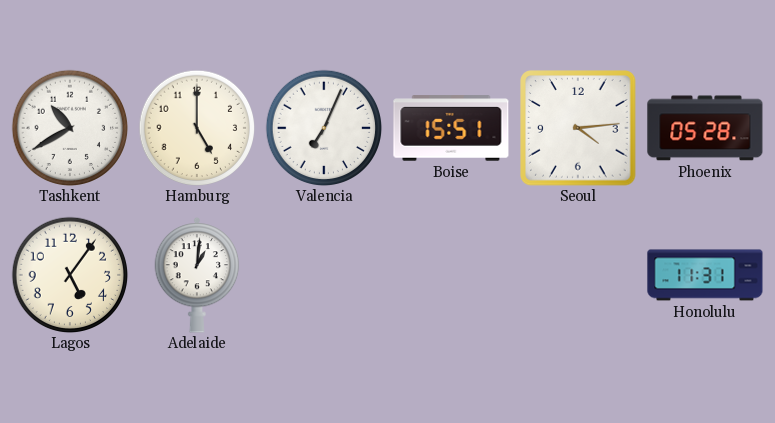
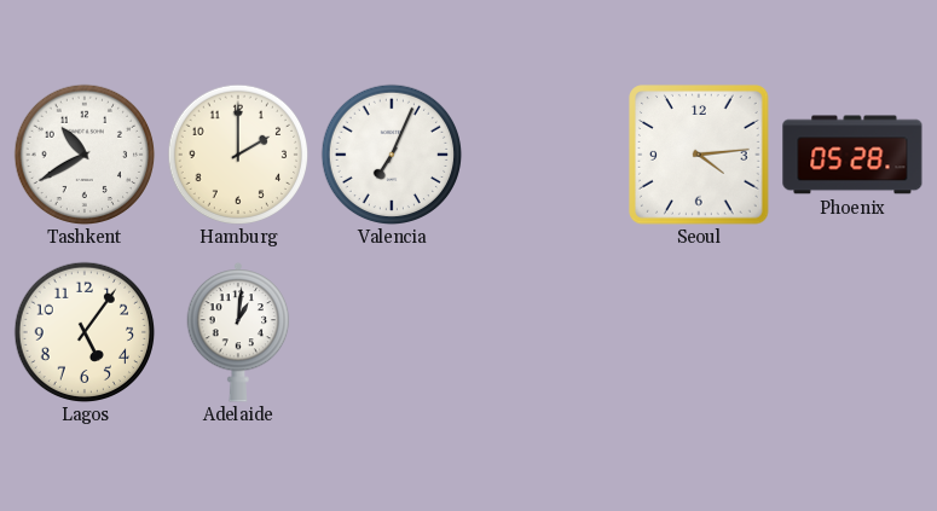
Hamburg: 5:00 -> 2:00
Boise: 15:51 -> none
Honolulu: 11:31 -> none
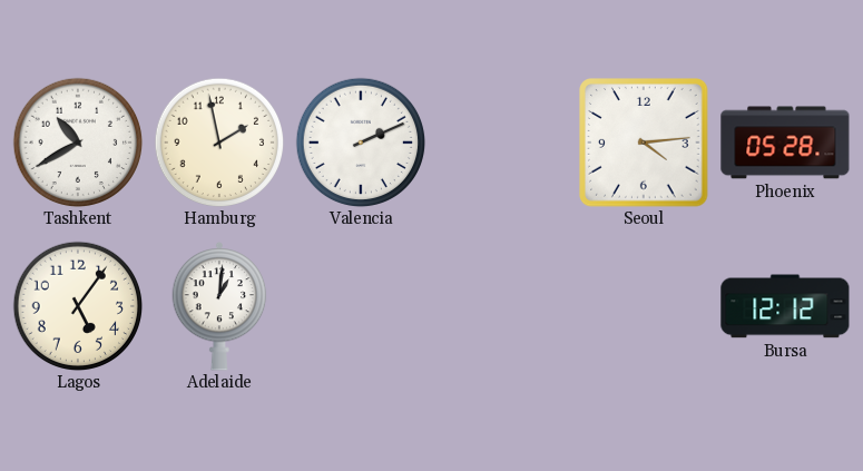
Hamburg: 2:00 -> 1:58
Valencia: 7:04 -> 2:11
Bursa: none -> 12:12
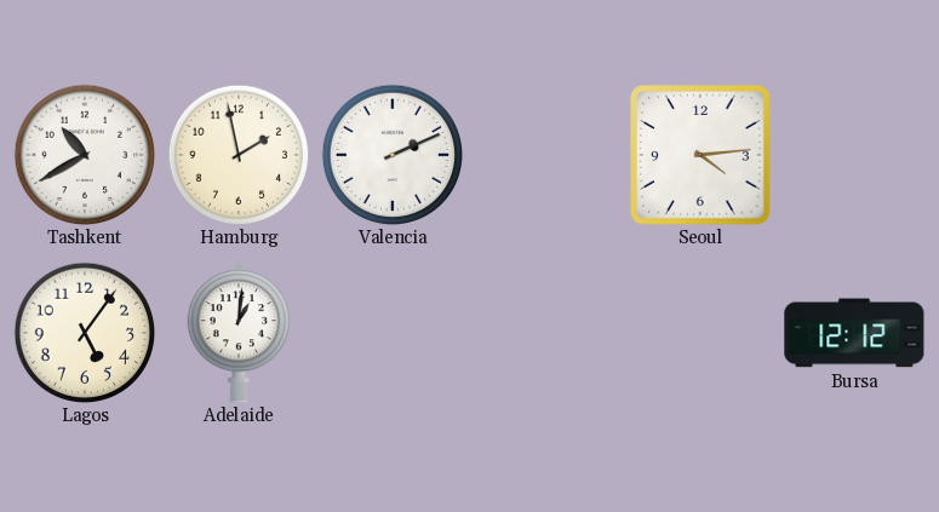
Phoenix: 05:28 -> none
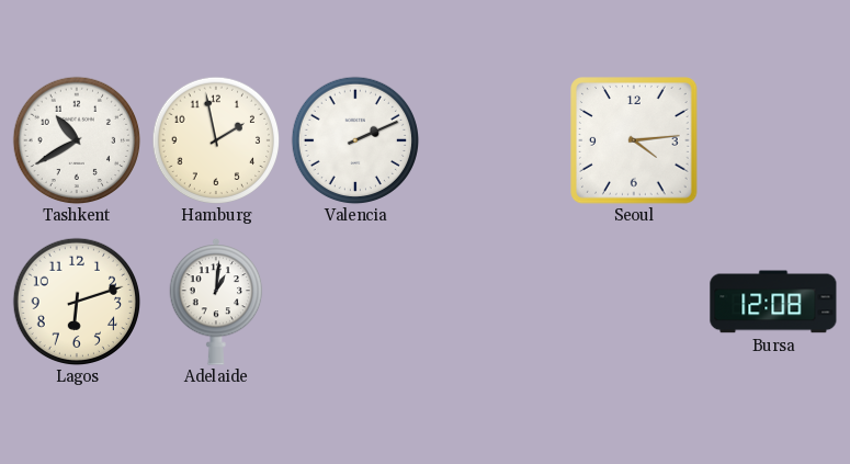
Lagos: 5:06 -> 6:12
Bursa: 12:12 -> 12:08
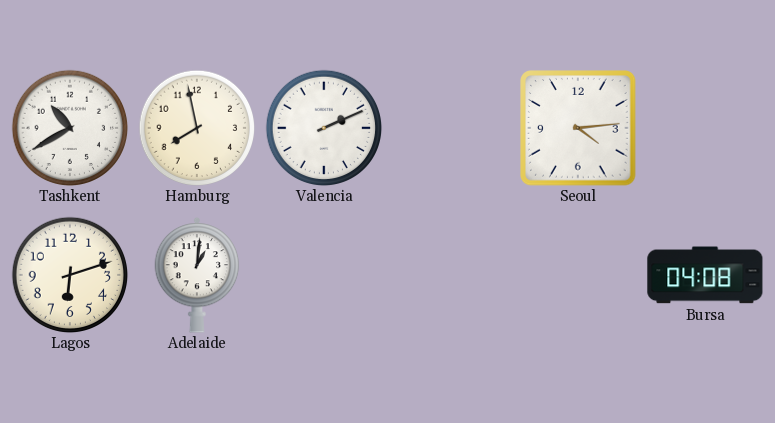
Hamburg: 1:58 -> 7:58
Bursa: 12:08 -> 04:08
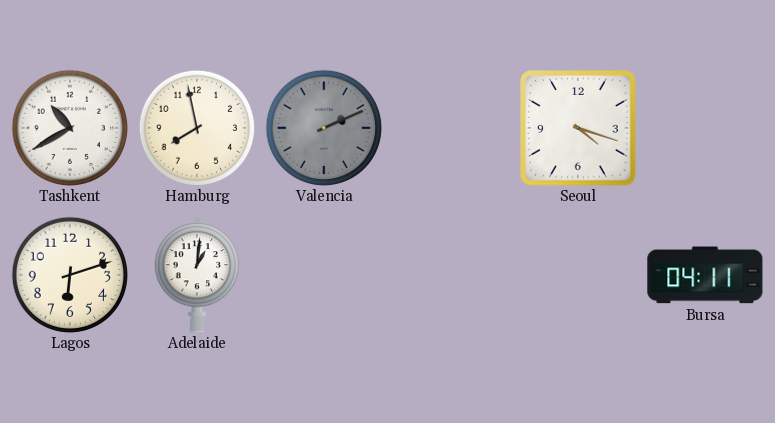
Valencia dial: white -> grey
Seoul: 4:14 -> 4:18
Bursa: 04:08 -> 04:11
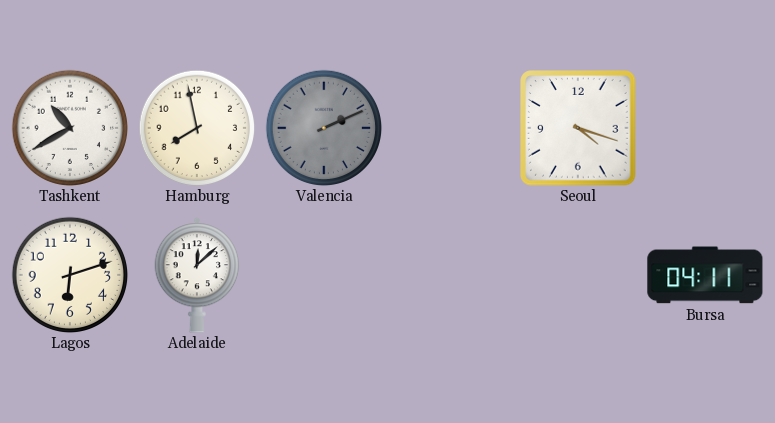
Adelaide: 1:01 -> 12:08
